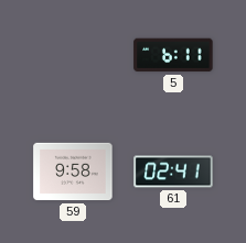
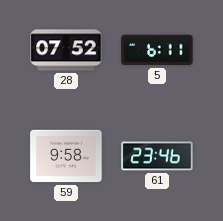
28: none -> 07:52
61: 02:41 -> 23:46
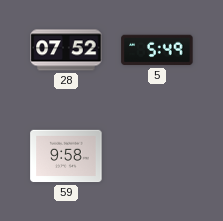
5: 6:11 -> 5:49
61: 23:46 -> none
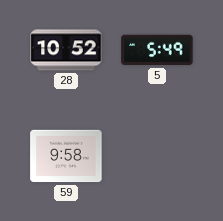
28: 07:52 -> 10:52
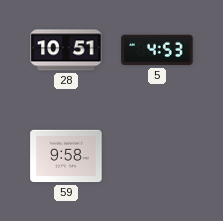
28: 10:52 -> 10:51
5: 5:49 -> 4:53
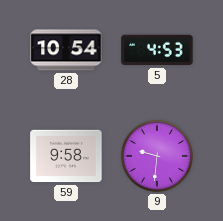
28: 10:51 -> 10:54
9: none -> 9:31
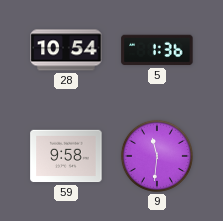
5: 4:53 -> 1:36
9: 9:31 -> 11:31
